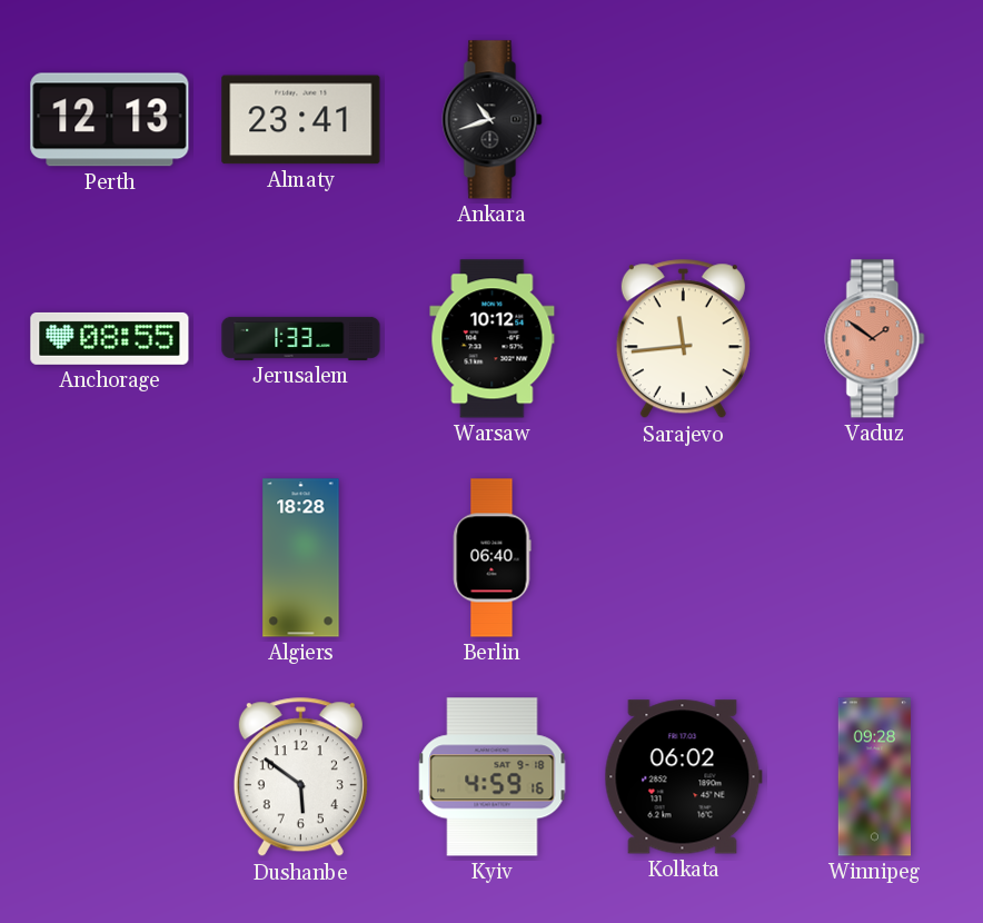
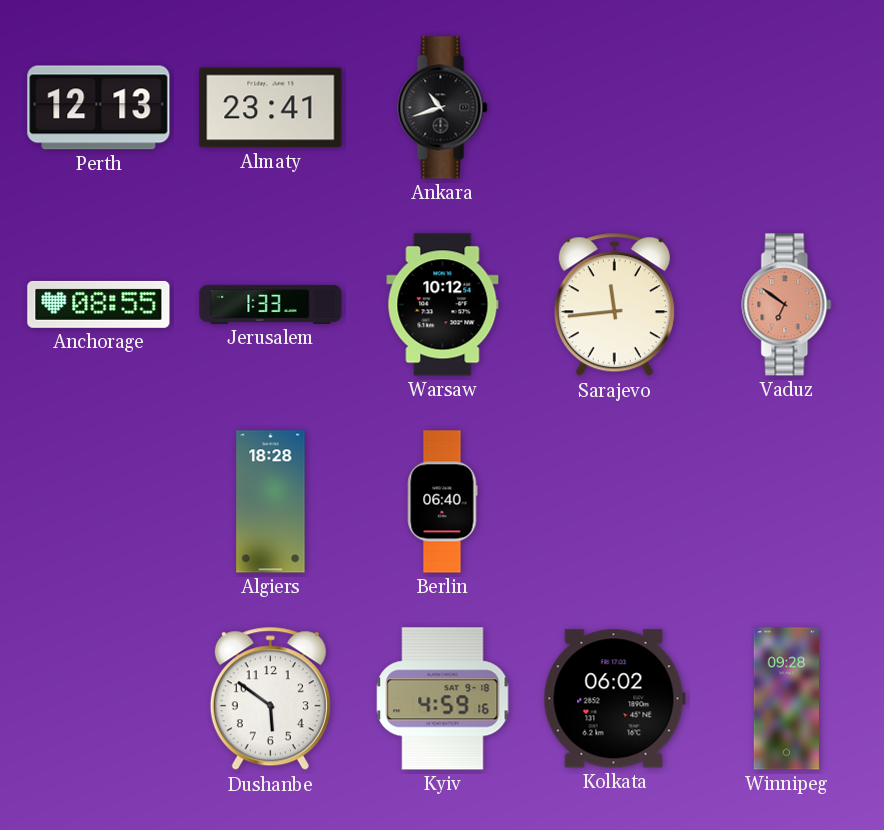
Vaduz: 1:51 -> 6:51
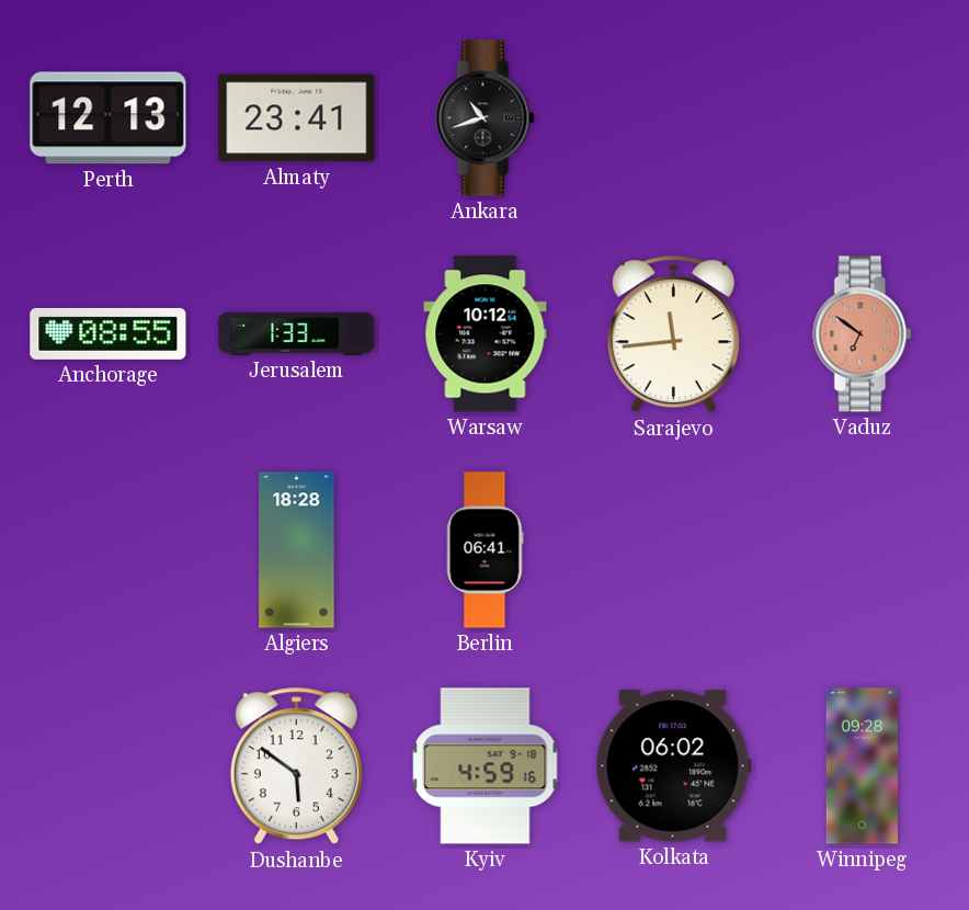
Berlin: 06:40 -> 06:41
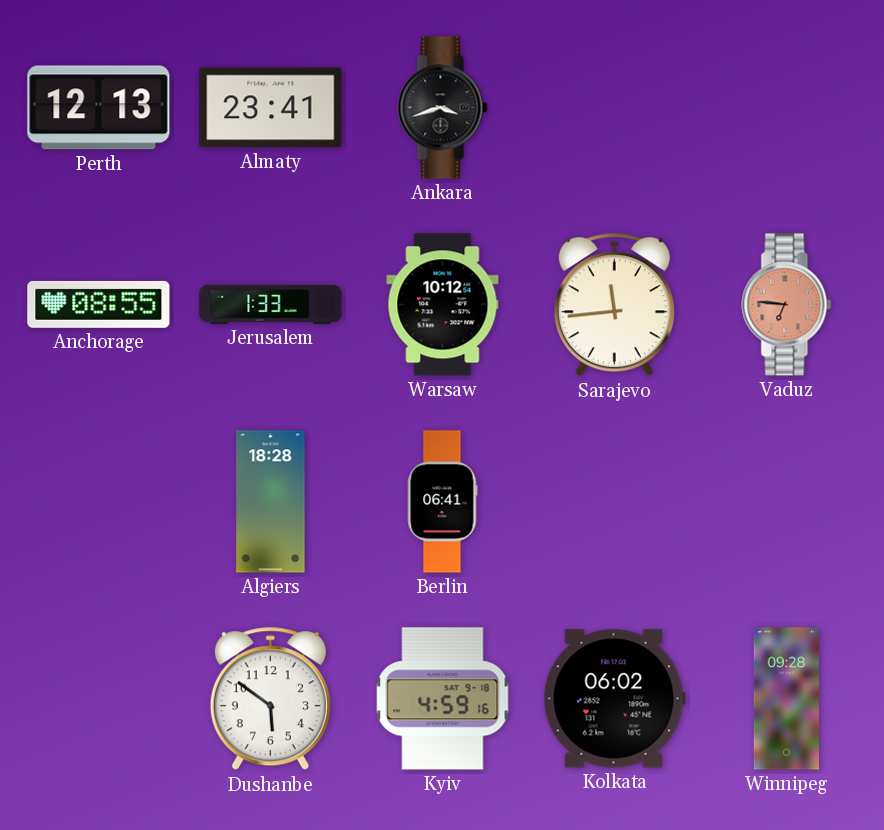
Ankara: 10:42 -> 3:42
Vaduz: 6:51 -> 6:46
